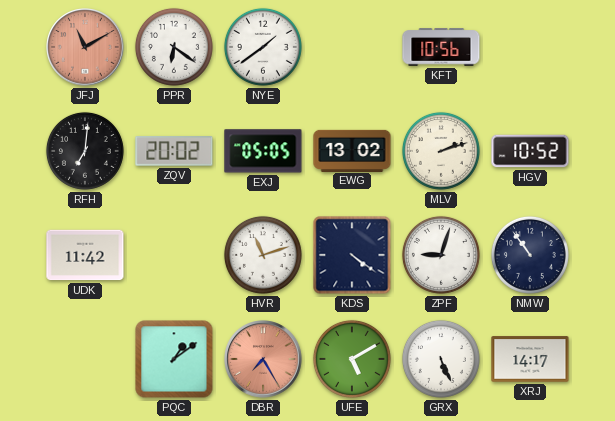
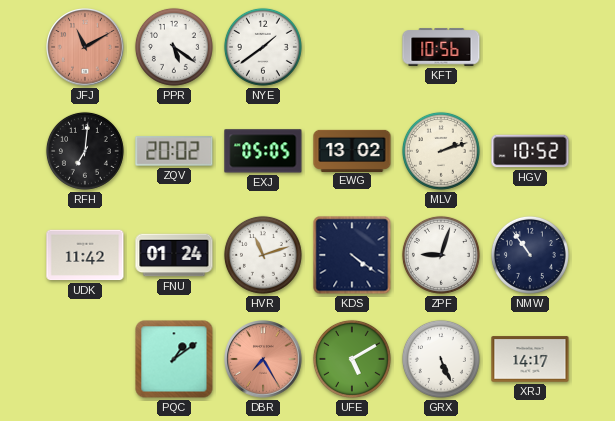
PPR: 6:21 -> 5:21
FNU: none -> 01:24
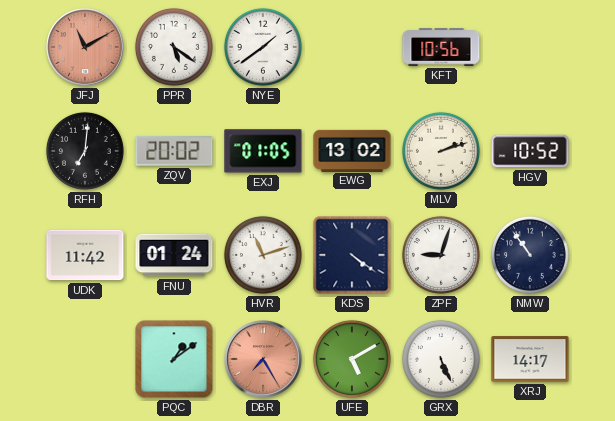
EXJ: 05:05 -> 01:05
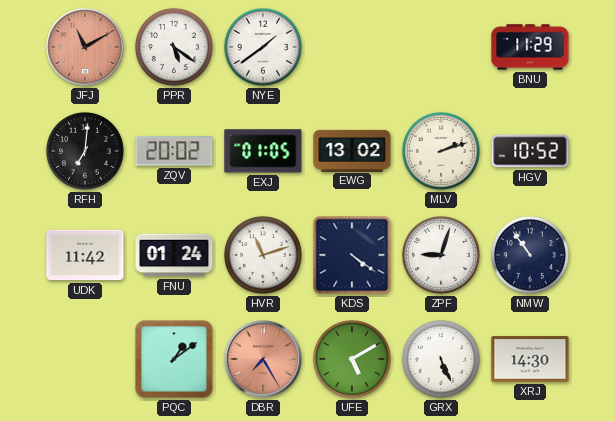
KFT: 10:56 -> none
BNU: none -> 11:29
XRJ: 14:17 -> 14:30
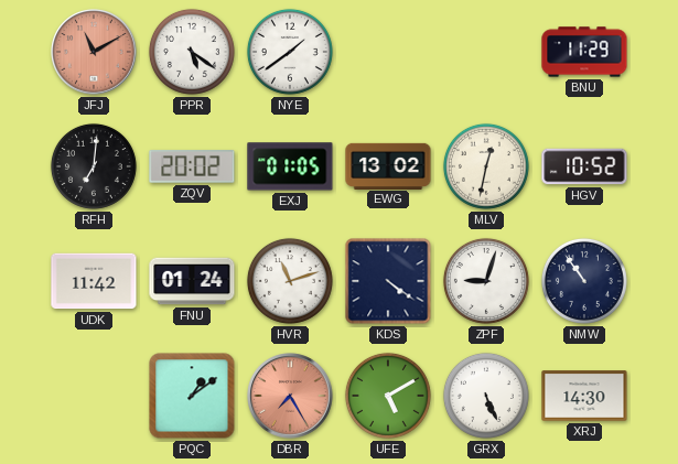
MLV: 2:12 -> 12:32
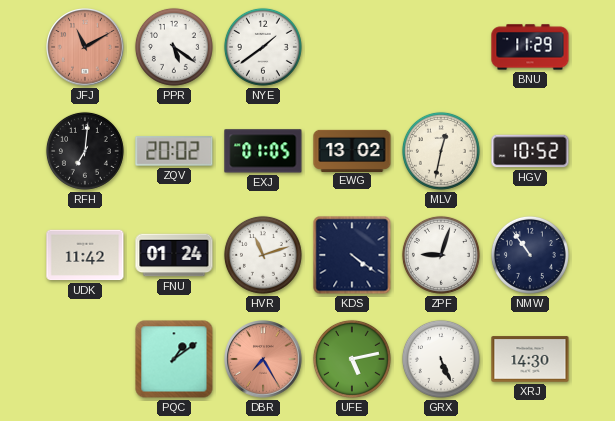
UFE: 5:10 -> 5:13
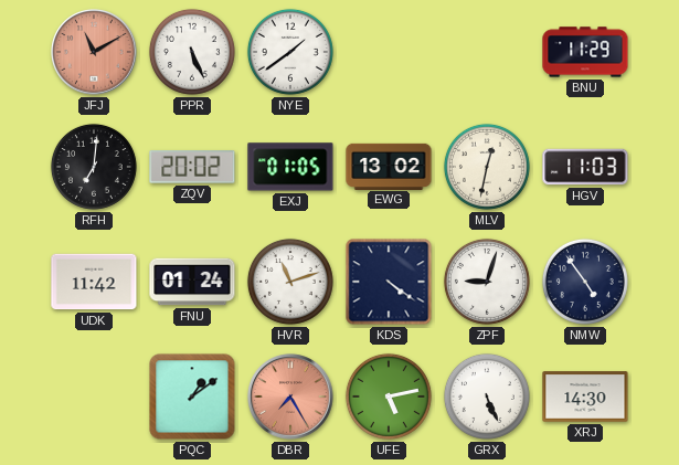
PPR: 5:21 -> 5:26
HGV: 10:52 -> 11:03
NMW: 10:54 -> 4:54
